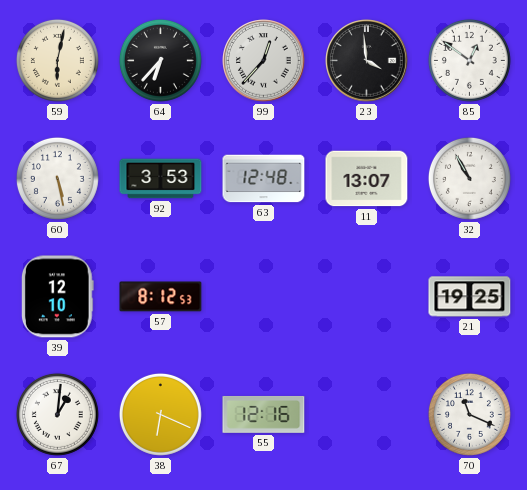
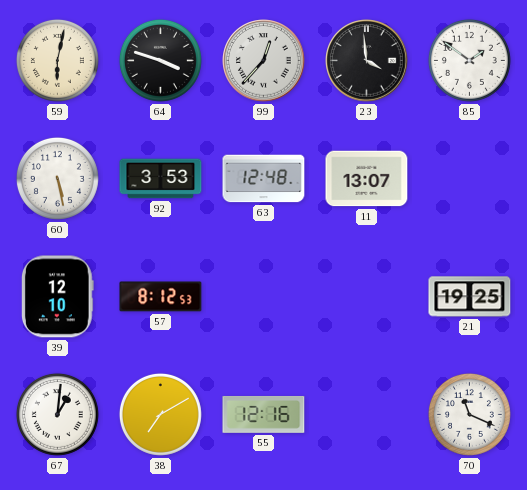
64: 6:37 -> 3:48
85: 12:51 -> 1:51
32: 10:55 -> none
38: 6:19 -> 7:10
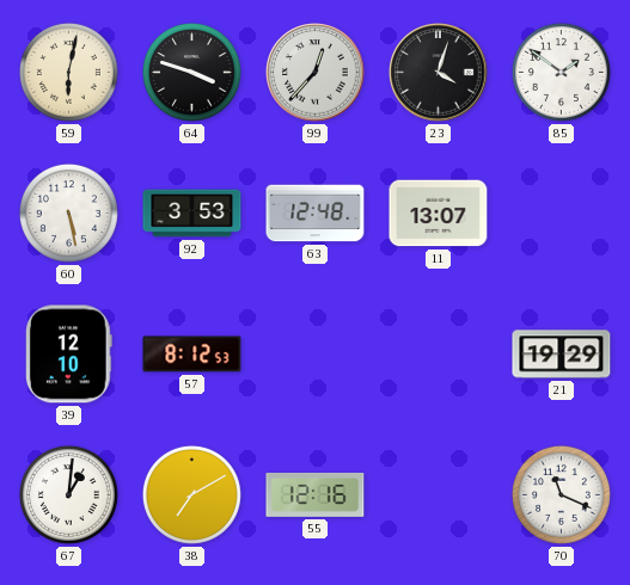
23: 3:59 -> 4:03
21: 19:25 -> 19:29
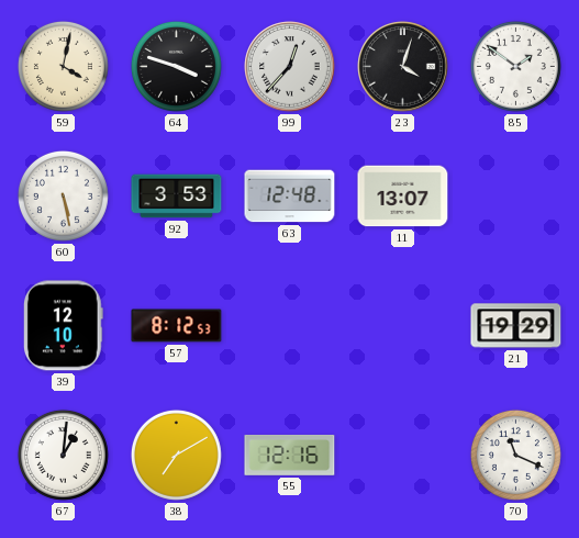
59: 6:02 -> 4:02
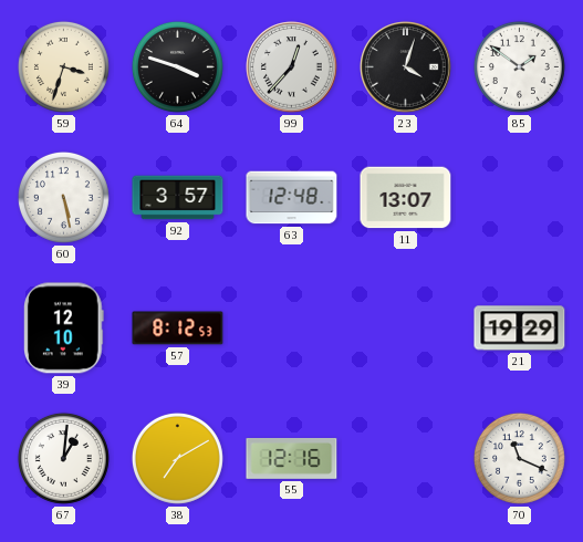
59: 4:02 -> 3:33
92: 3:53 -> 3:57
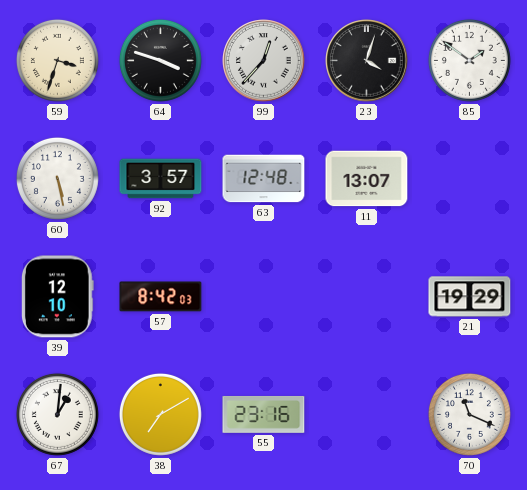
57: 8:12 -> 8:42
55: 12:16 -> 23:16
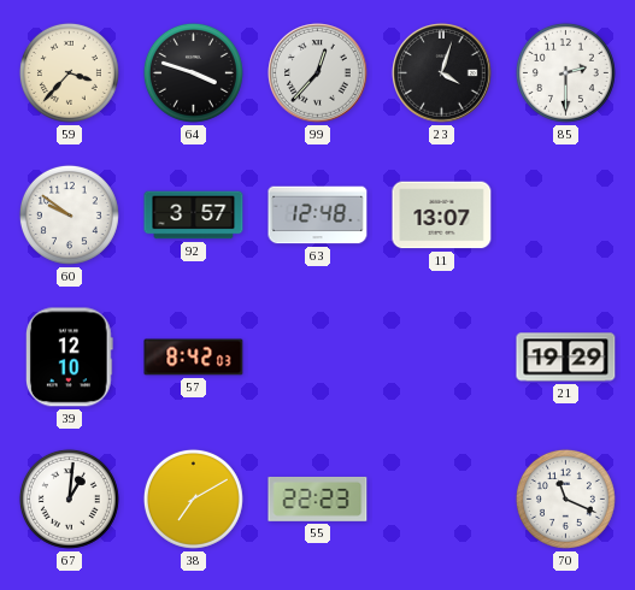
59: 3:33 -> 3:37
85: 1:51 -> 2:30
60: 5:28 -> 9:51
55: 23:16 -> 22:23
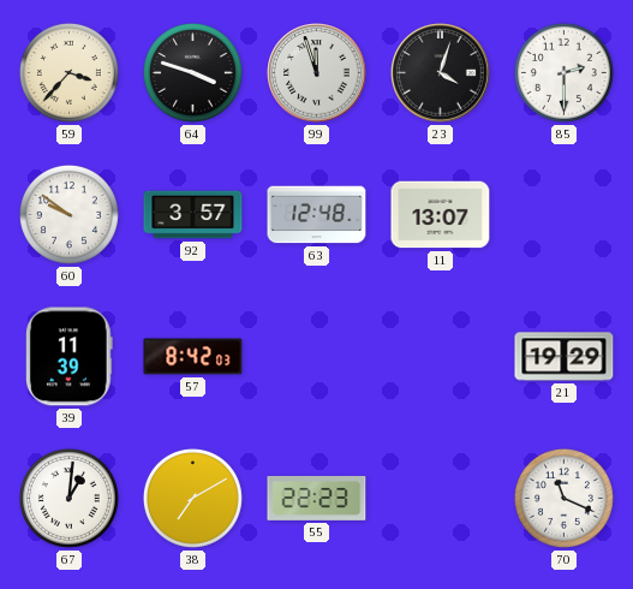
99: 12:37 -> 11:57
39: 12:10 -> 11:39
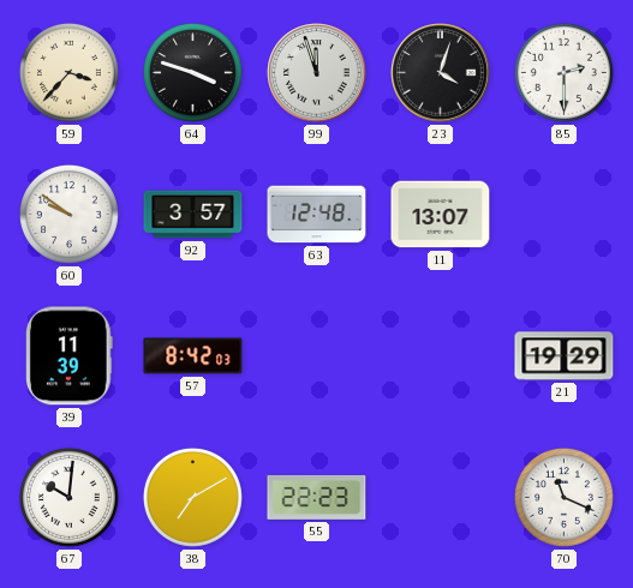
67: 1:01 -> 10:01
